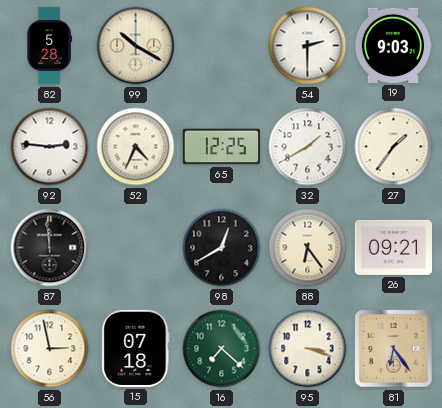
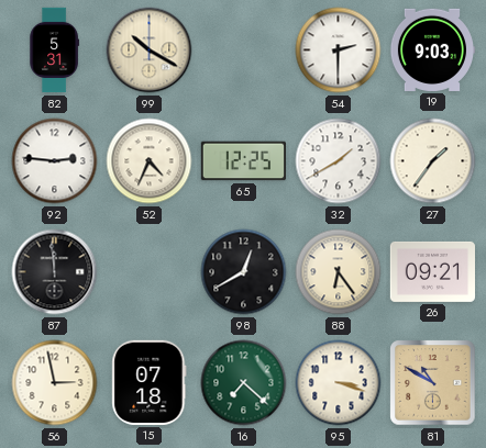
82: 5:28 -> 5:31
81: 6:24 -> 10:50
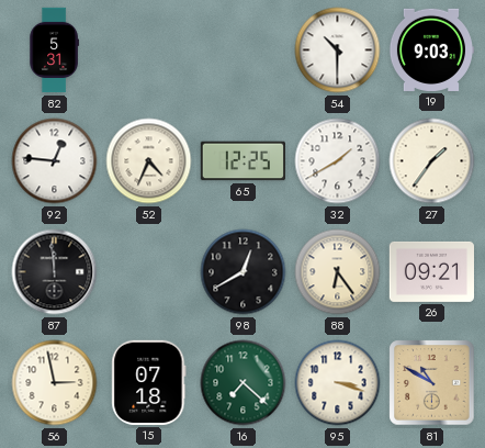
99: 10:20 -> none
54: 2:30 -> 10:30
92: 2:46 -> 12:46
